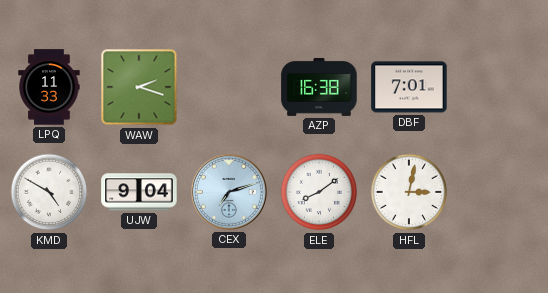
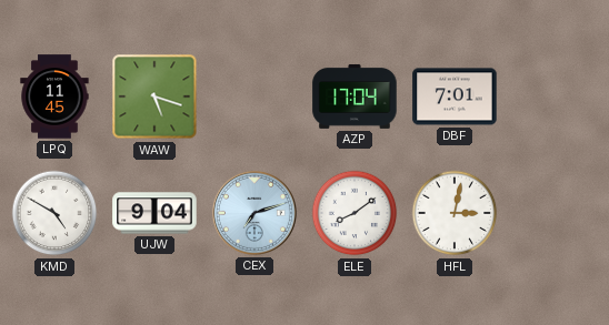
LPQ: 11:33 -> 11:45
WAW: 2:18 -> 5:18
AZP: 16:38 -> 17:04
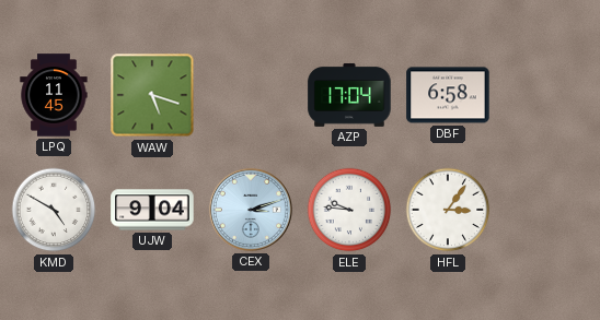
DBF: 7:01 -> 6:58
CEX: 7:12 -> 3:12
ELE: 8:09 -> 9:46
HFL: 3:02 -> 3:06
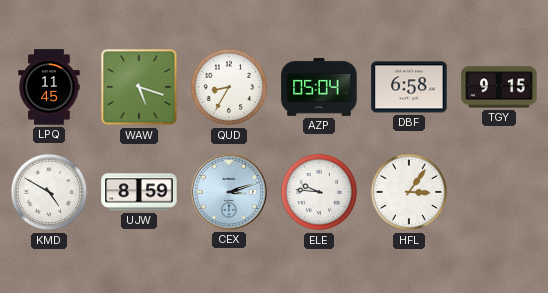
QUD: none -> 8:35
AZP: 17:04 -> 05:04
TGY: none -> 9:15
UJW: 9:04 -> 8:59
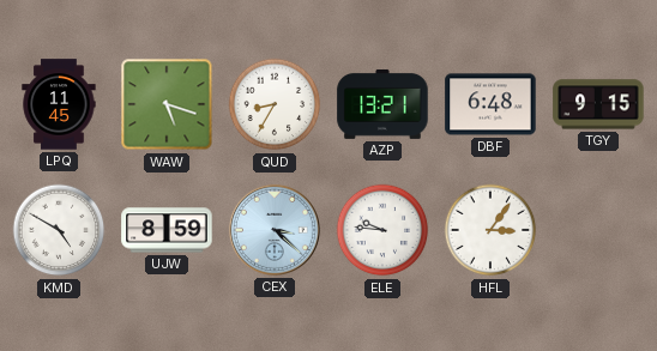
AZP: 05:04 -> 13:21
DBF: 6:58 -> 6:48
CEX: 3:12 -> 3:22
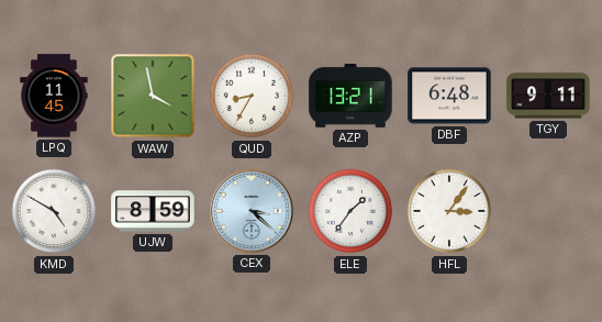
WAW: 5:18 -> 3:58
TGY: 9:15 -> 9:11
ELE: 9:46 -> 1:36
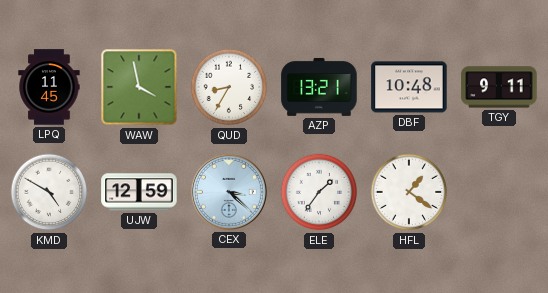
DBF: 6:48 -> 10:48
UJW: 8:59 -> 12:59
HFL: 3:06 -> 1:21
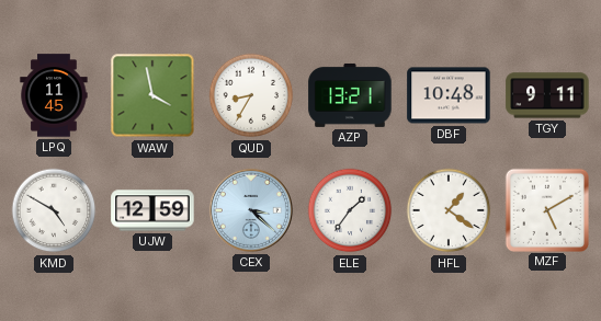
MZF: none -> 5:10
